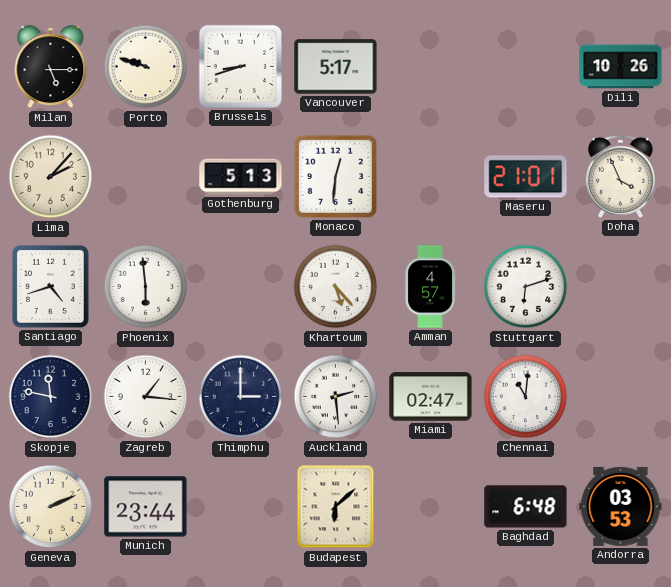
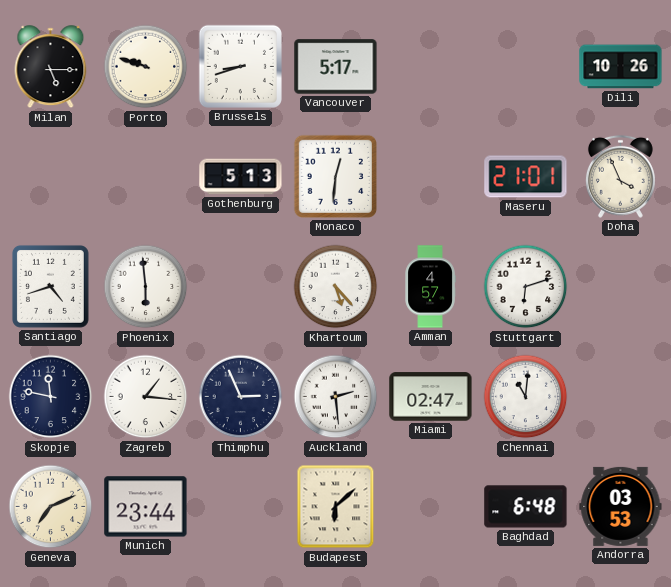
Lima: 2:07 -> none
Thimphu: 3:00 -> 2:56
Geneva: 2:11 -> 7:11
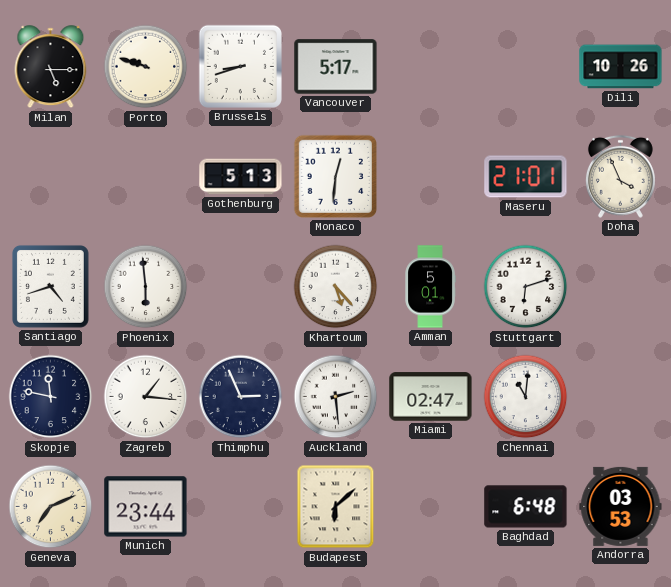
Amman: 4:57 -> 5:01
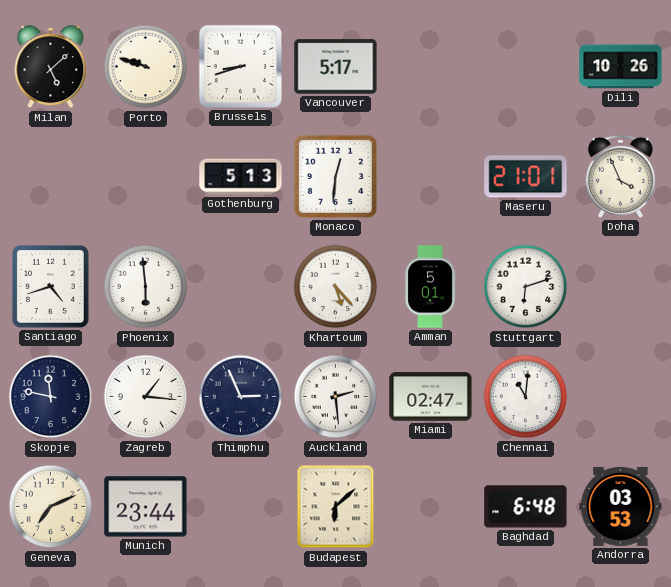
Milan: 5:15 -> 5:08
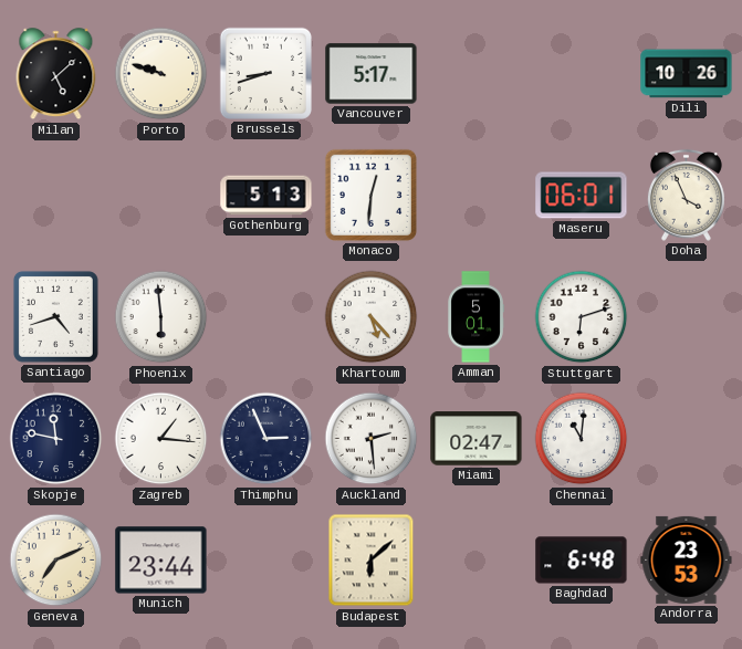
Maseru: 21:01 -> 06:01
Andorra: 03:53 -> 23:53
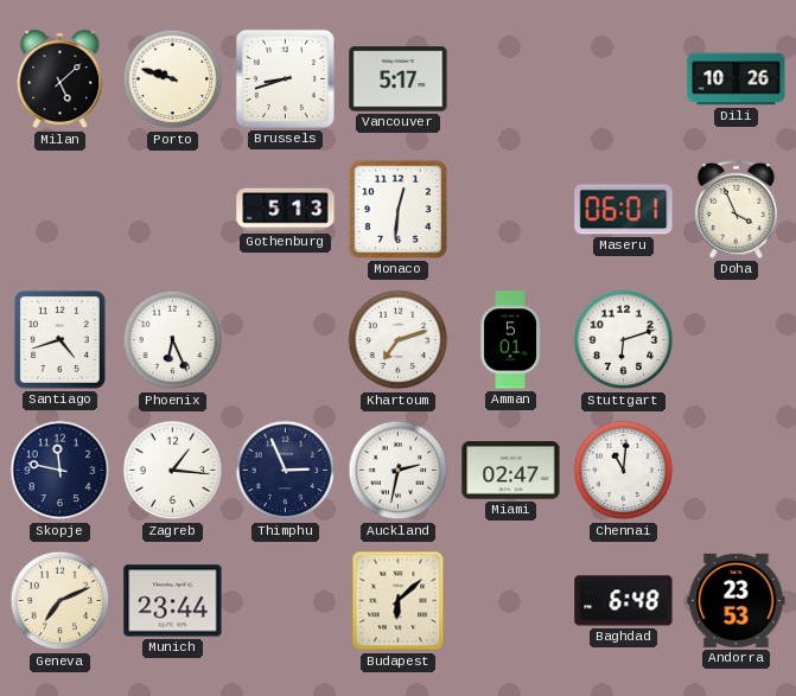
Phoenix: 5:59 -> 6:26
Khartoum: 5:23 -> 7:12
Auckland: 2:29 -> 2:32
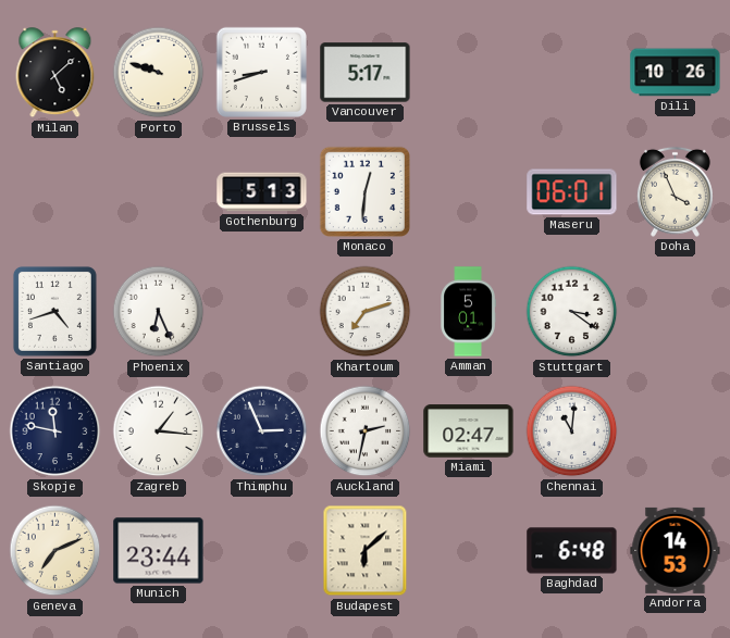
Stuttgart: 6:12 -> 3:21
Andorra: 23:53 -> 14:53
